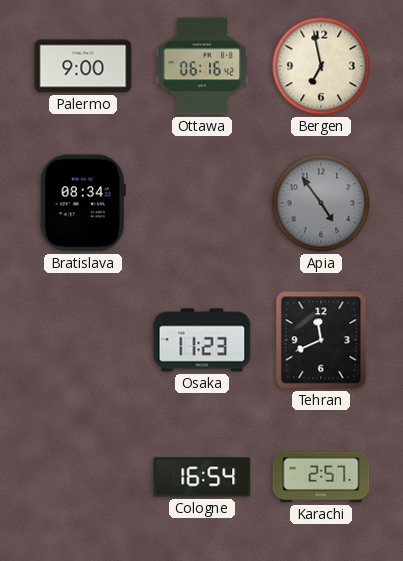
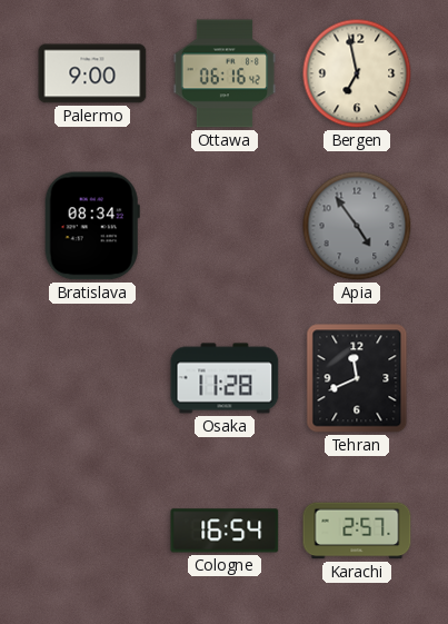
Osaka: 11:23 -> 11:28
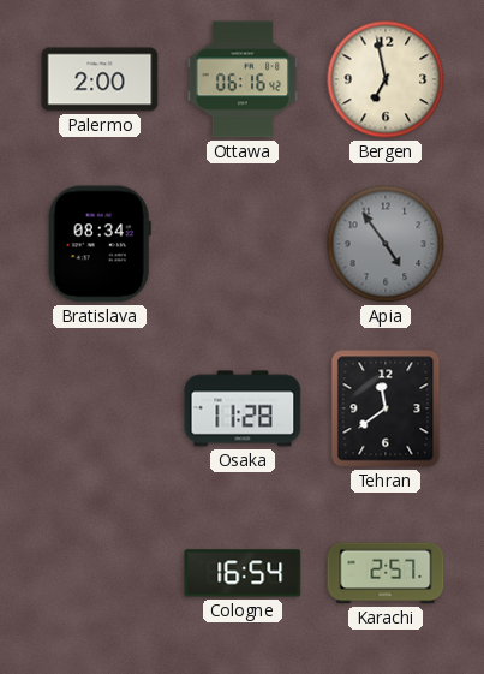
Palermo: 9:00 -> 2:00
Tehran: 11:41 -> 11:39
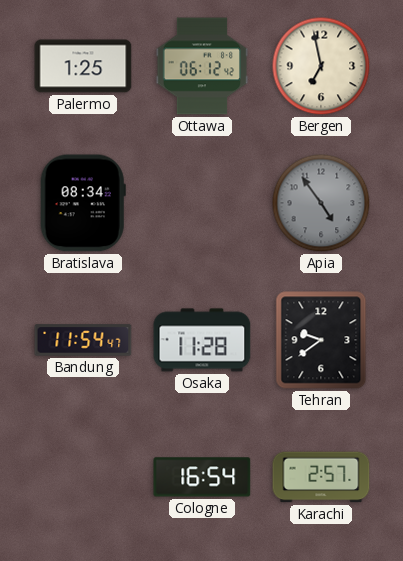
Palermo: 2:00 -> 1:25
Ottawa: 06:16 -> 06:12
Bandung: none -> 11:54
Tehran: 11:39 -> 9:39
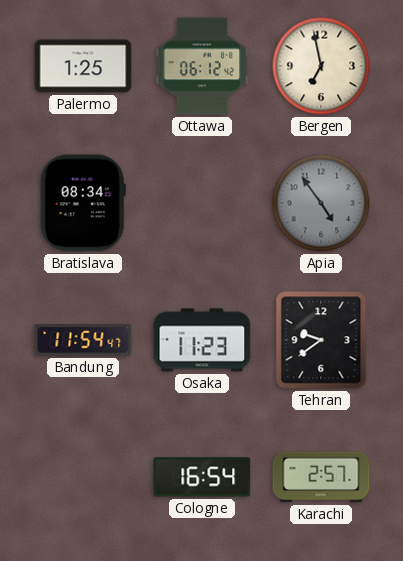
Osaka: 11:28 -> 11:23
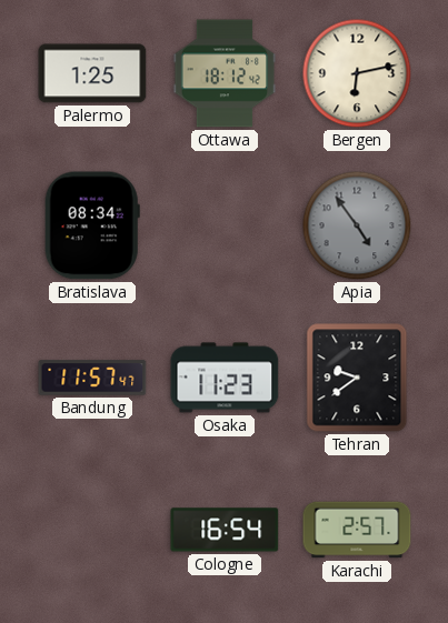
Ottawa: 06:12 -> 18:12
Bergen: 6:58 -> 6:13
Bandung: 11:54 -> 11:57
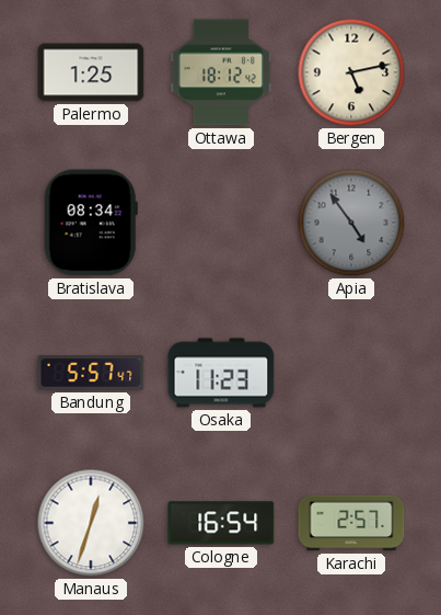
Bergen: 6:13 -> 5:13
Bandung: 11:57 -> 5:57
Tehran: 9:39 -> none
Manaus: none -> 12:33
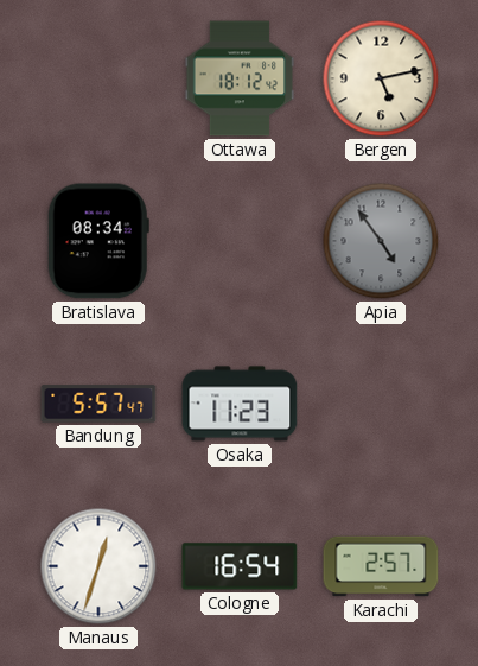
Palermo: 1:25 -> none
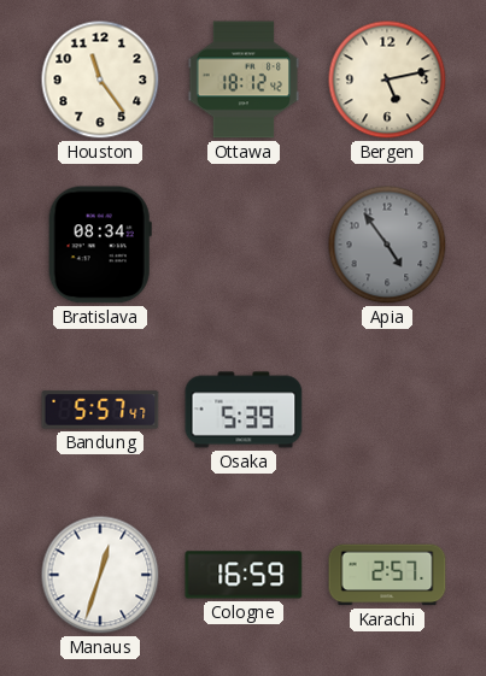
Houston: none -> 11:24
Osaka: 11:23 -> 5:39
Cologne: 16:54 -> 16:59
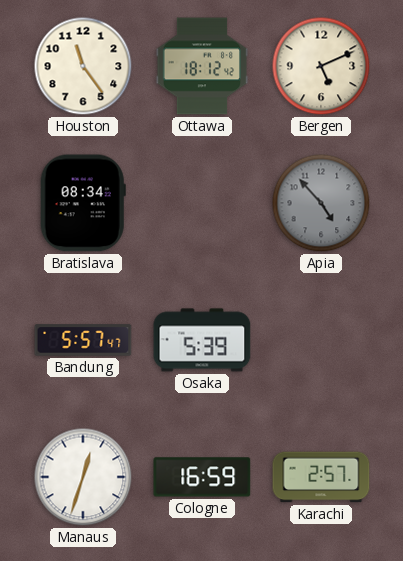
Bergen: 5:13 -> 5:11
Apia: 4:54 -> 4:53
